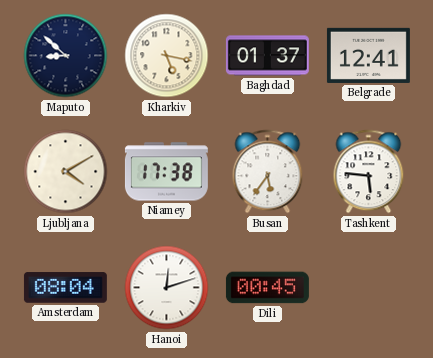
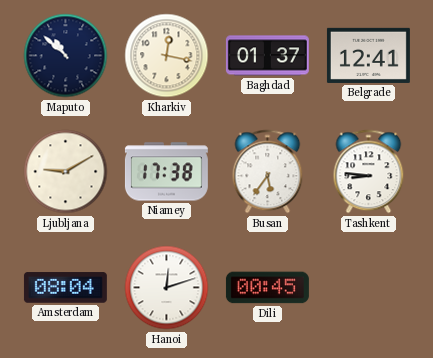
Maputo: 8:52 -> 10:52
Kharkiv: 5:17 -> 12:17
Ljubljana: 4:10 -> 9:10
Tashkent: 5:46 -> 8:46
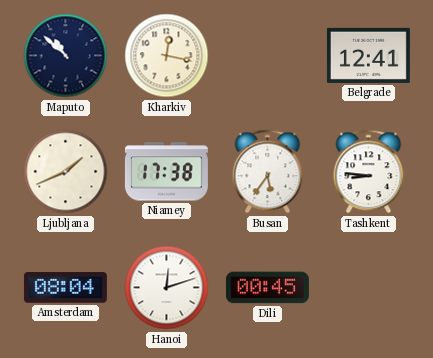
Baghdad: 01:37 -> none
Ljubljana: 9:10 -> 1:41
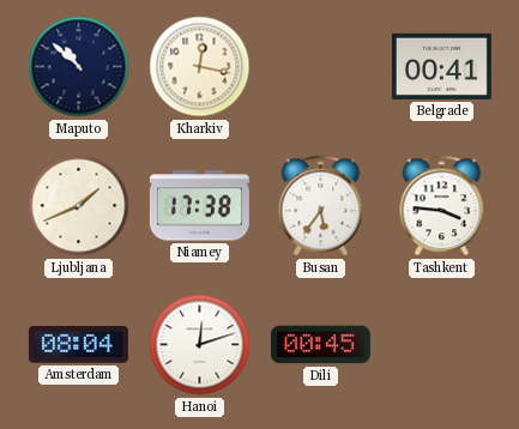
Belgrade: 12:41 -> 00:41
Tashkent: 8:46 -> 3:46
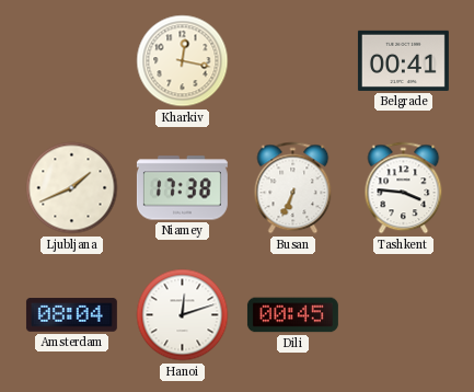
Maputo: 10:52 -> none
Busan: 5:36 -> 6:34
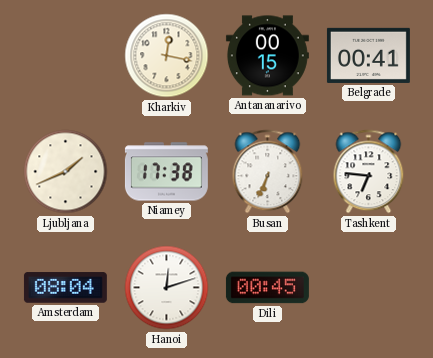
Antananarivo: none -> 00:15
Tashkent: 3:46 -> 6:46
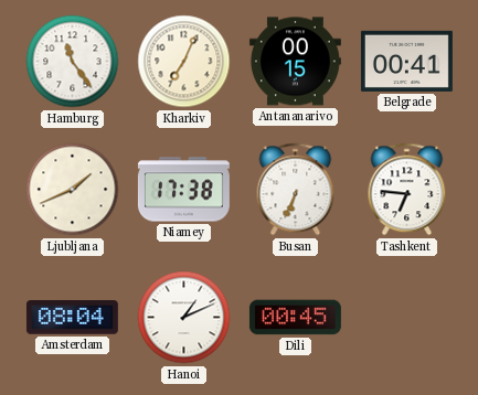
Hamburg: none -> 11:24
Kharkiv: 12:17 -> 7:04
Hanoi: 12:12 -> 1:11
